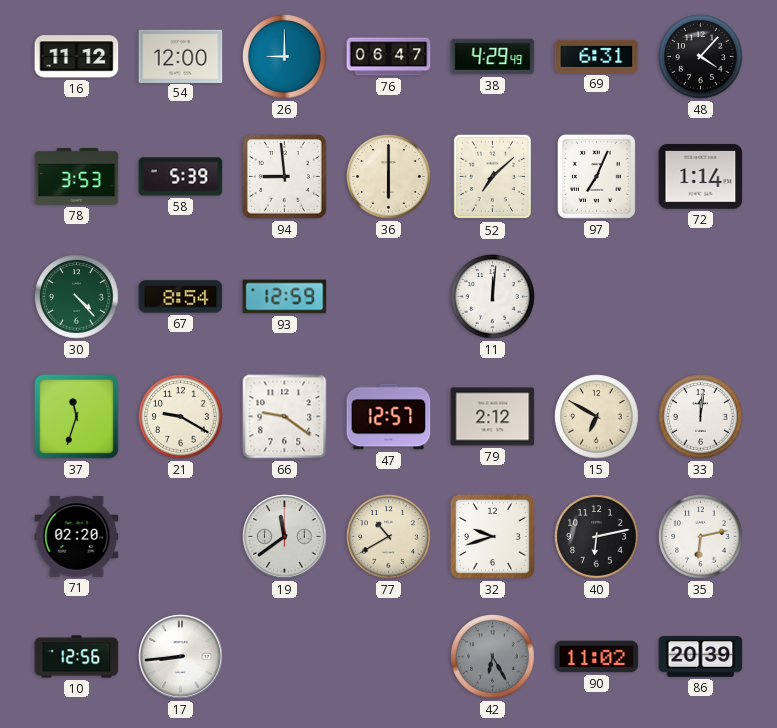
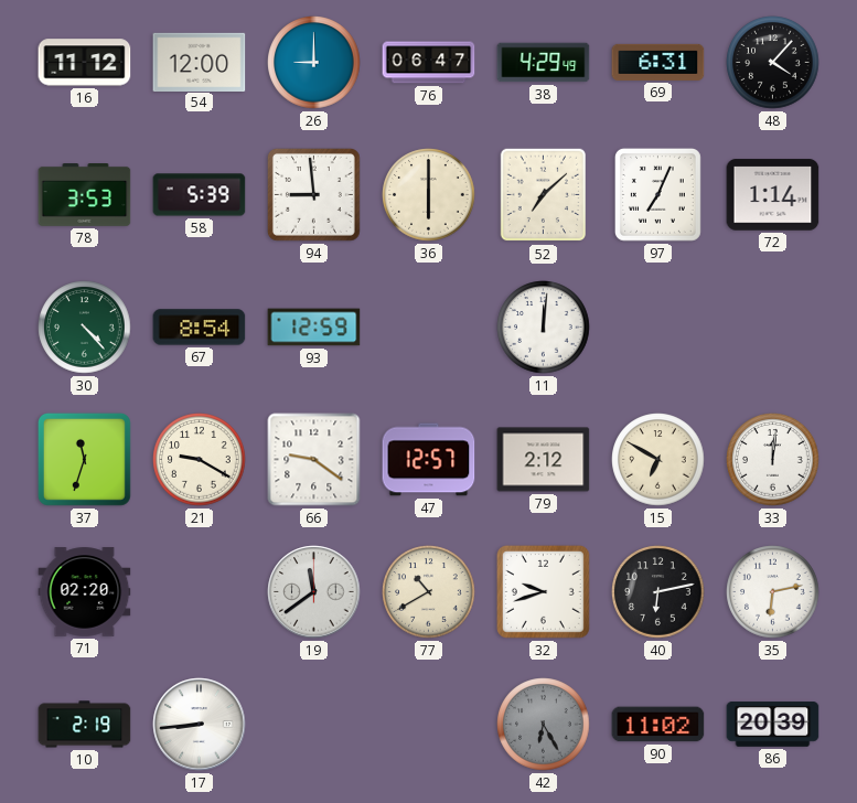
10: 12:56 -> 2:19
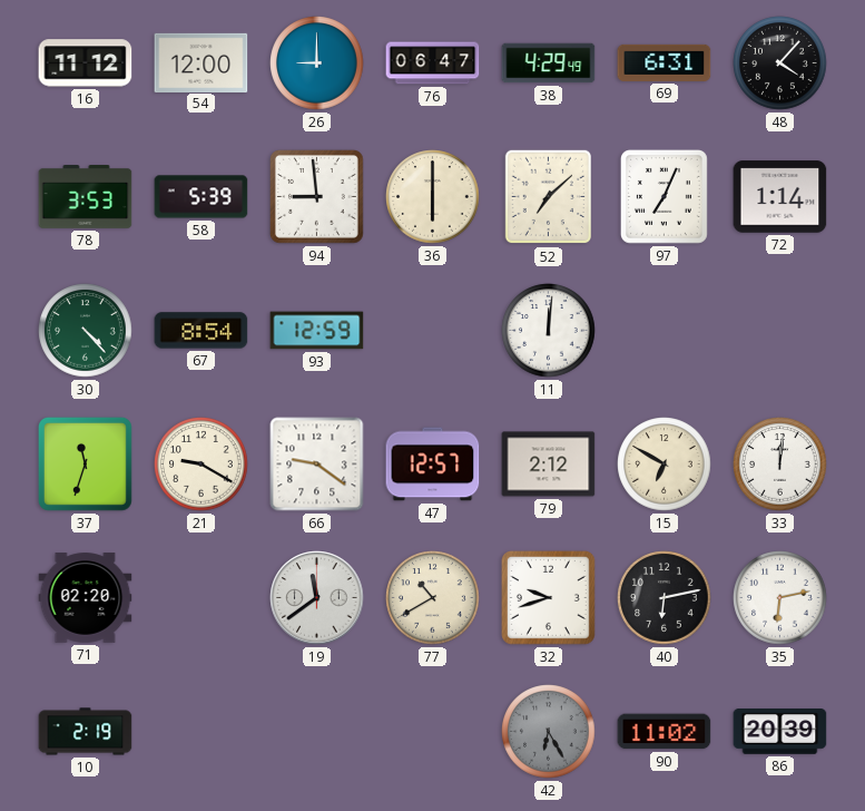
17: 8:44 -> none
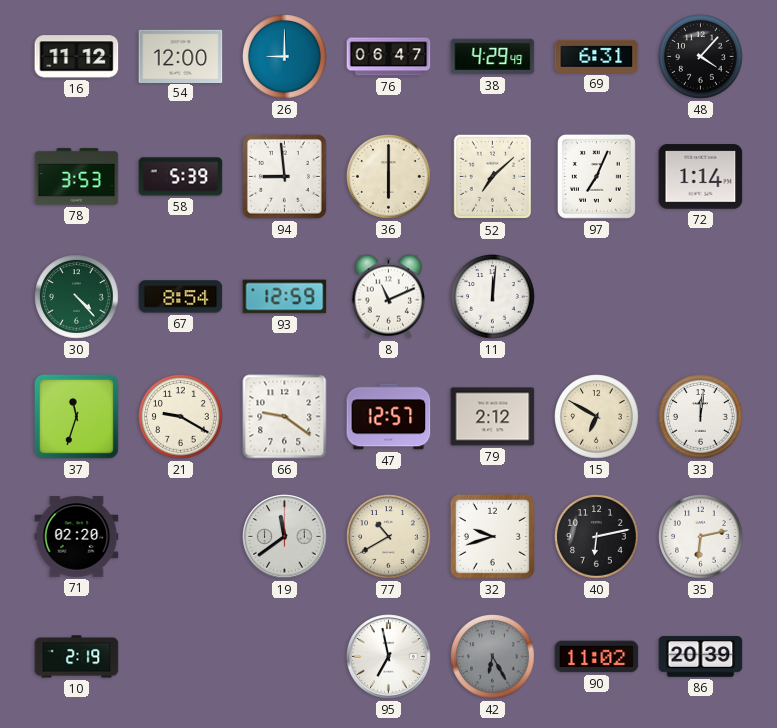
8: none -> 11:11
95: none -> 6:58
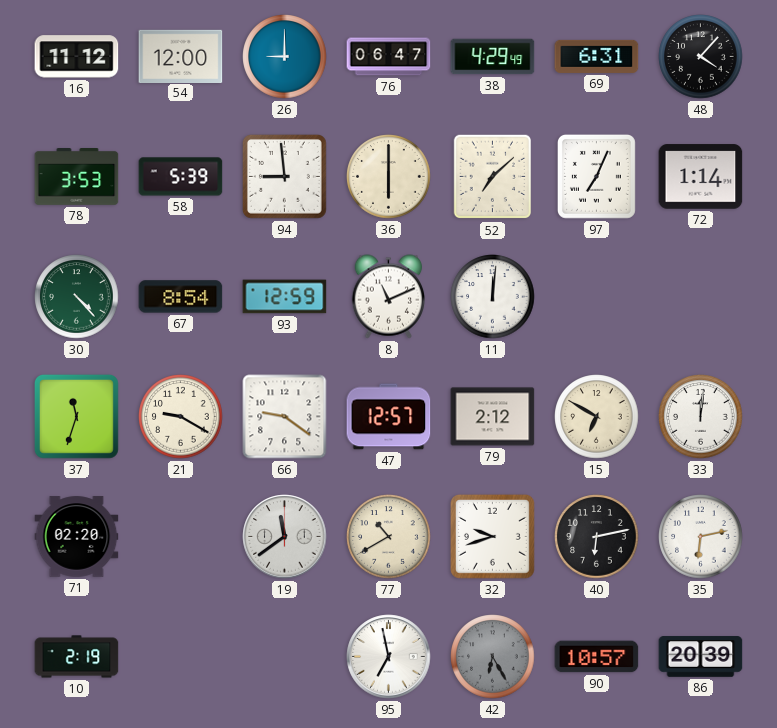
90: 11:02 -> 10:57
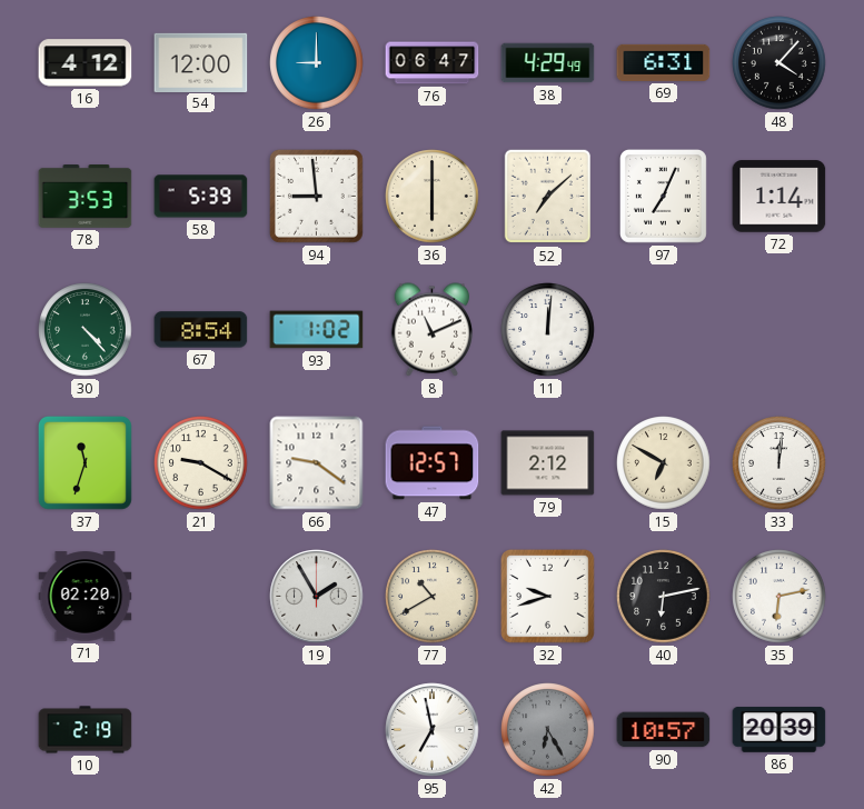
16: 11:12 -> 4:12
93: 12:59 -> 1:02
19: 11:39 -> 1:55
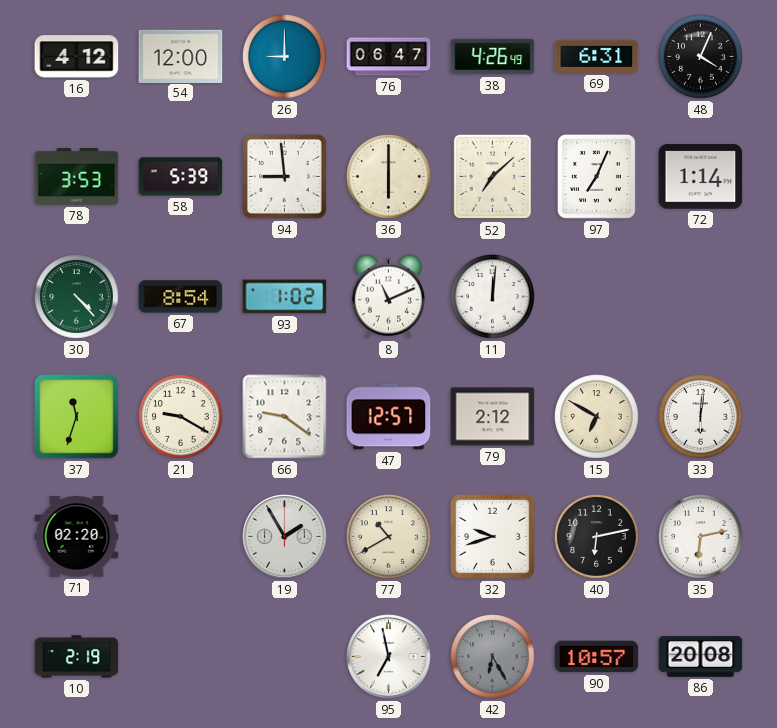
38: 4:29 -> 4:26
48: 4:07 -> 4:04
33: 12:01 -> 6:01
86: 20:39 -> 20:08
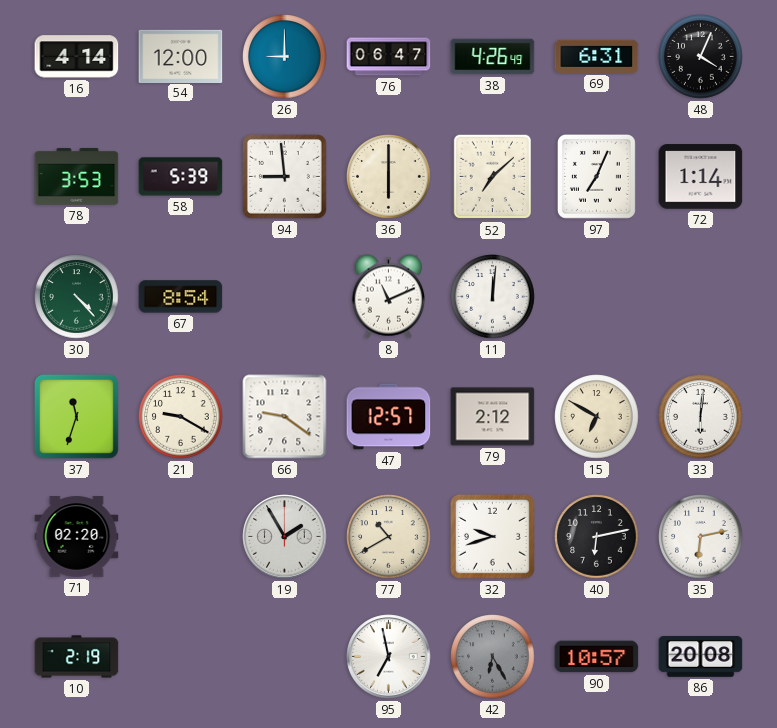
16: 4:12 -> 4:14
93: 1:02 -> none
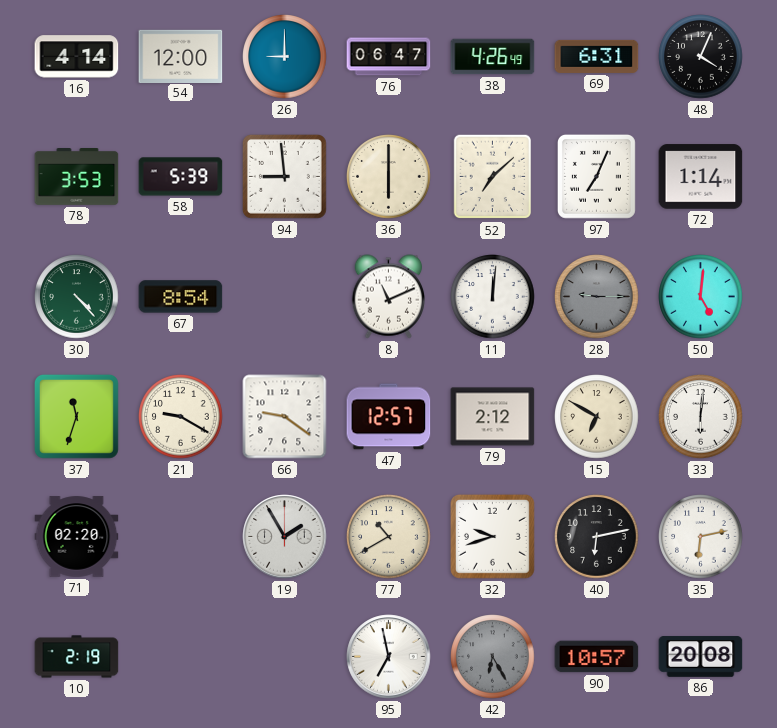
28: none -> 9:15
50: none -> 5:01
